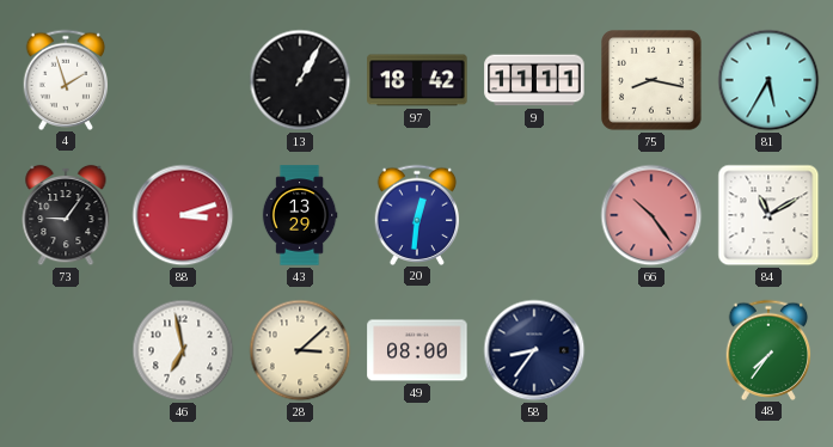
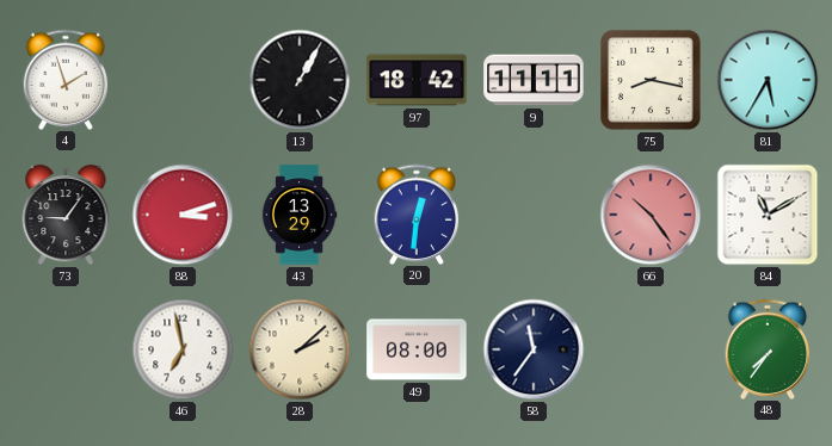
28: 3:08 -> 2:08
58: 8:36 -> 11:36
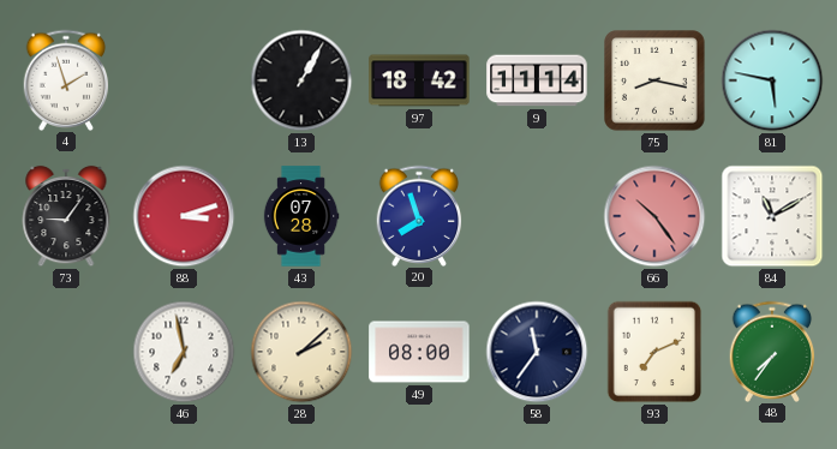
9: 11:11 -> 11:14
81: 5:35 -> 5:47
43: 13:29 -> 07:28
20: 12:31 -> 7:57
93: none -> 7:11
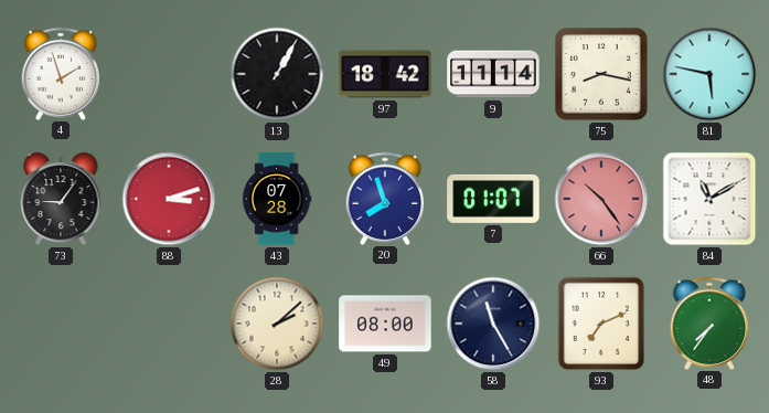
7: none -> 01:07
46: 6:58 -> none
58: 11:36 -> 11:25
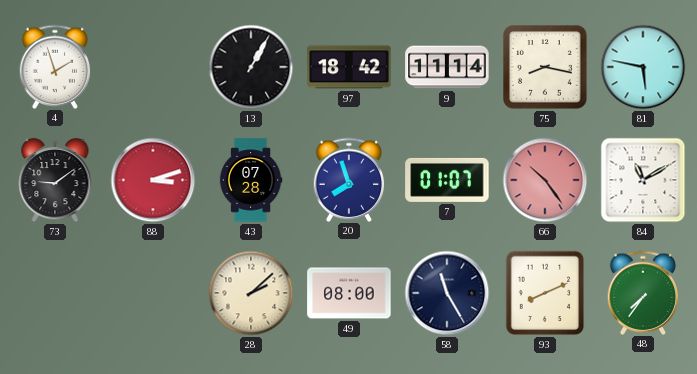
73: 9:06 -> 9:09
93: 7:11 -> 8:11
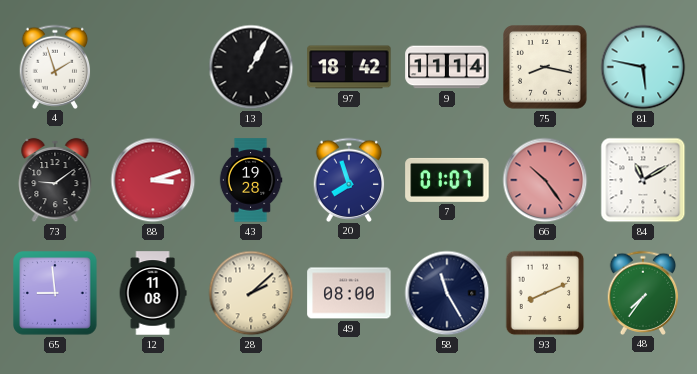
43: 07:28 -> 19:28
65: none -> 8:59
12: none -> 11:08
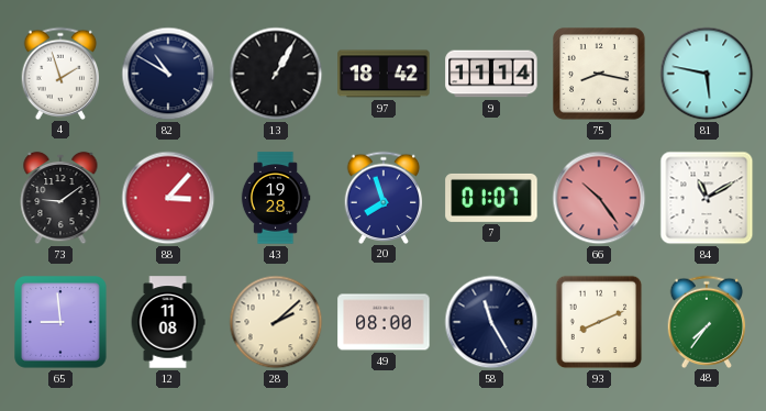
82: none -> 10:50
88: 3:12 -> 3:07
